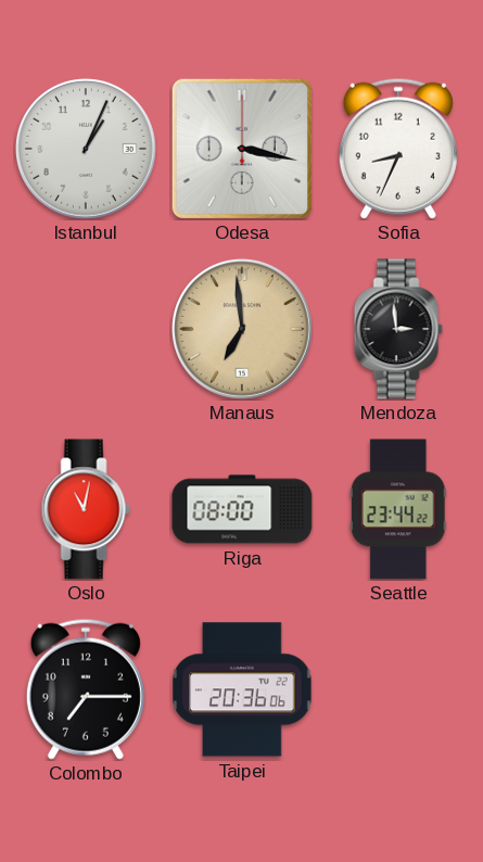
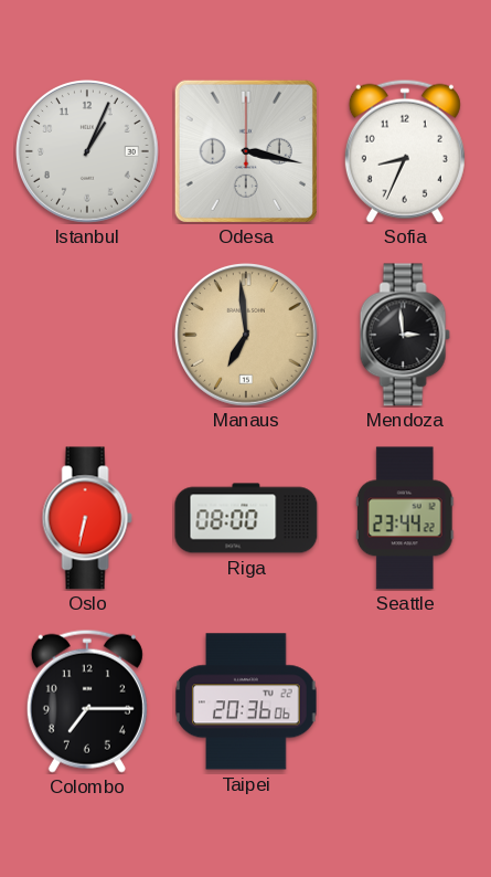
Oslo: 11:02 -> 6:32
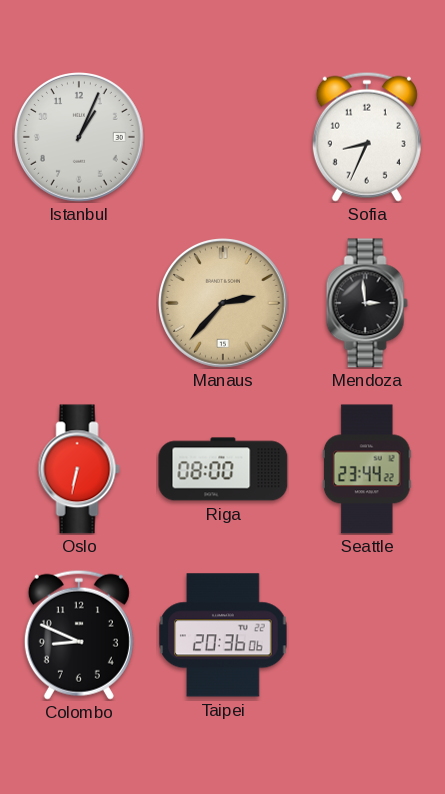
Odesa: 3:17 -> none
Manaus: 6:59 -> 2:37
Colombo: 7:15 -> 8:49
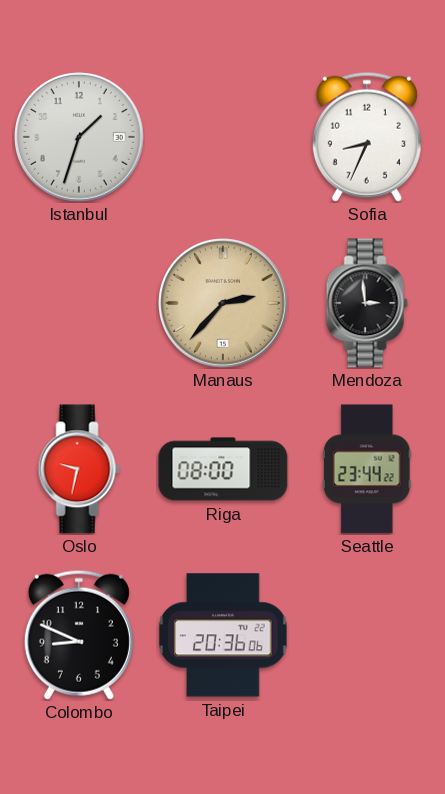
Istanbul: 1:04 -> 1:33
Oslo: 6:32 -> 9:32
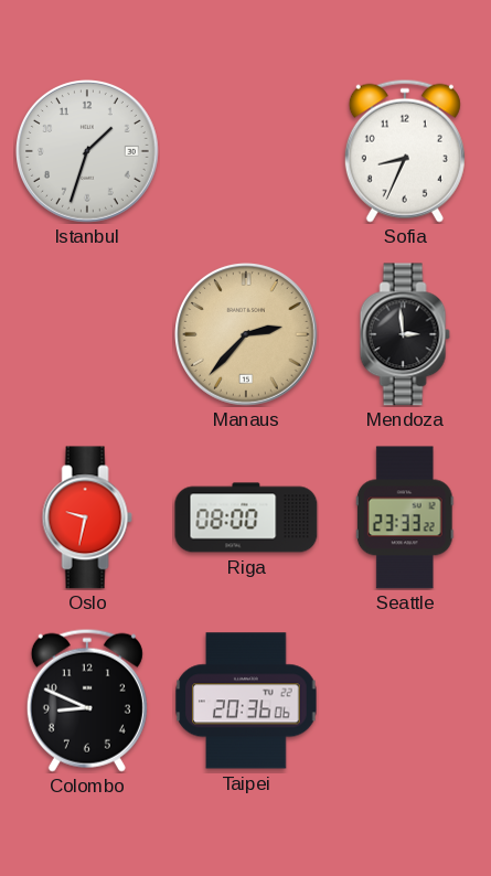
Seattle: 23:44 -> 23:33
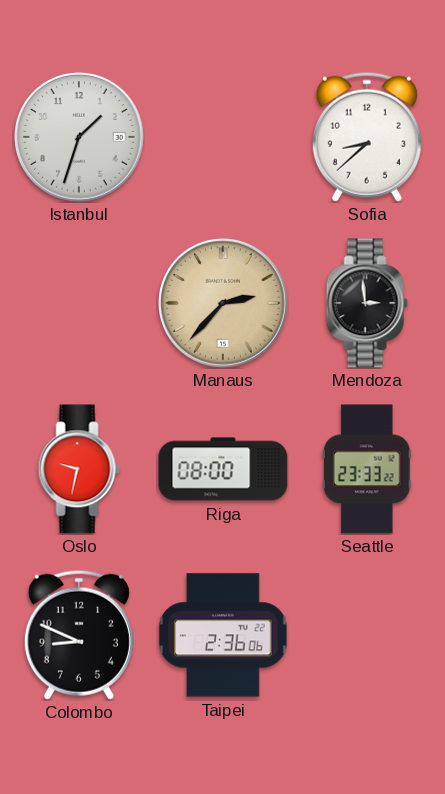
Sofia: 8:34 -> 8:38
Taipei: 20:36 -> 2:36
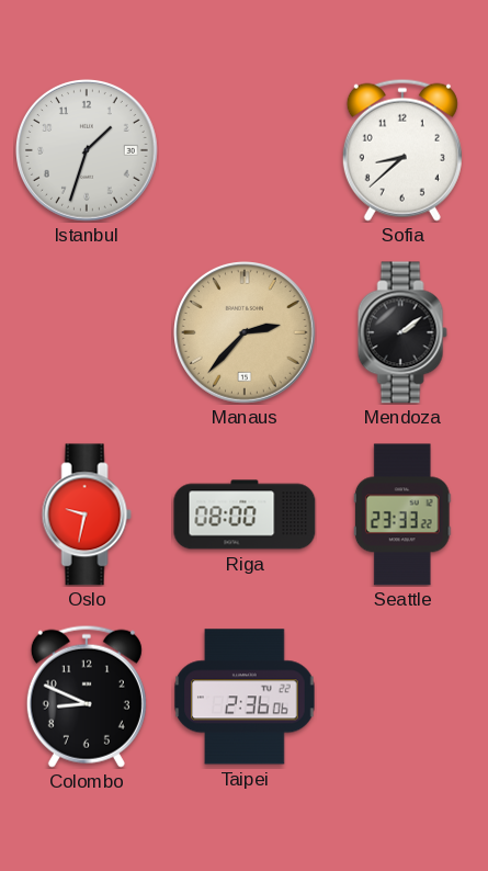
Mendoza: 2:59 -> 2:09
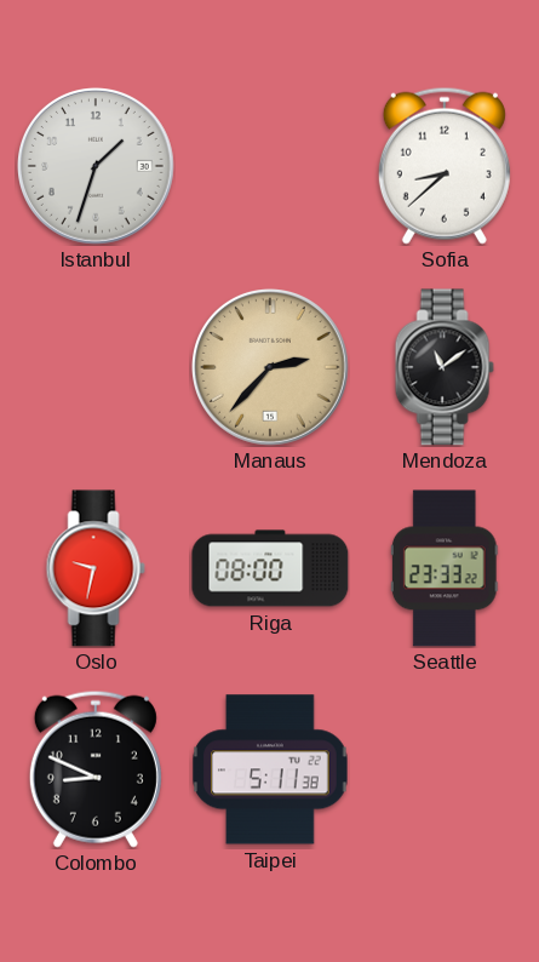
Mendoza: 2:09 -> 11:09
Taipei: 2:36 -> 5:11
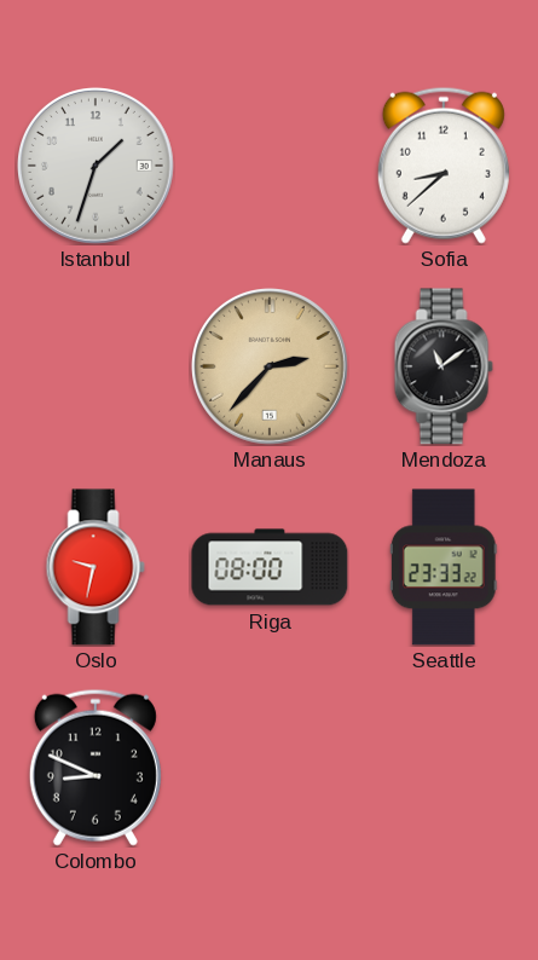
Taipei: 5:11 -> none
